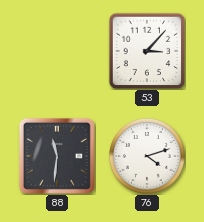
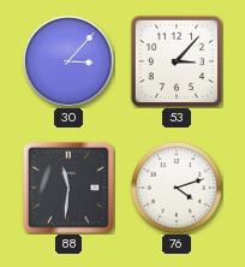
30: none -> 3:07
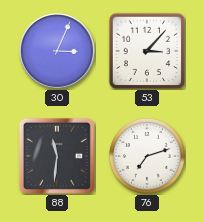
30: 3:07 -> 3:04
76: 4:12 -> 7:12
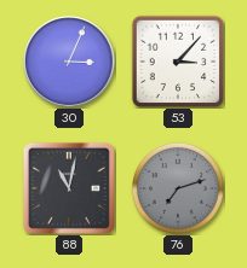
88: 11:31 -> 11:02
76 dial: white -> grey
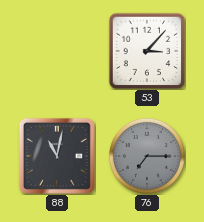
30: 3:04 -> none
76: 7:12 -> 7:15
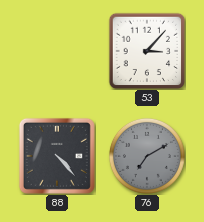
88: 11:02 -> 4:23
76: 7:15 -> 7:10
